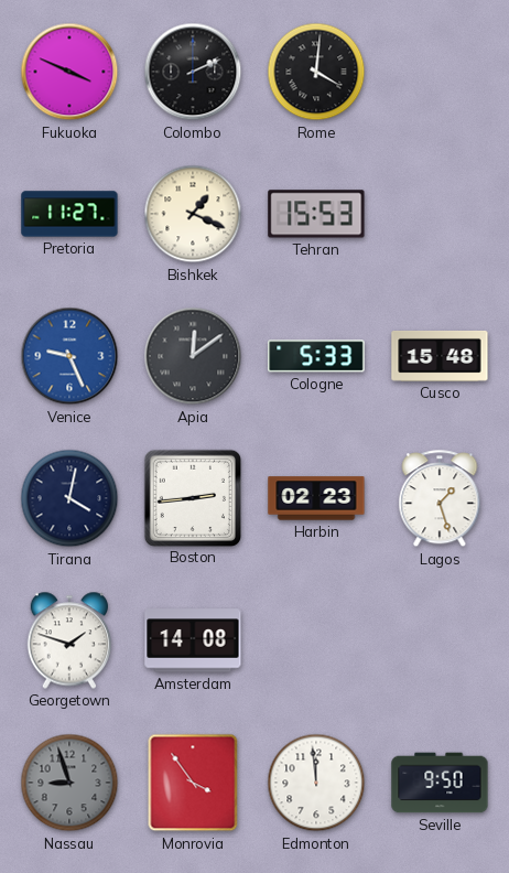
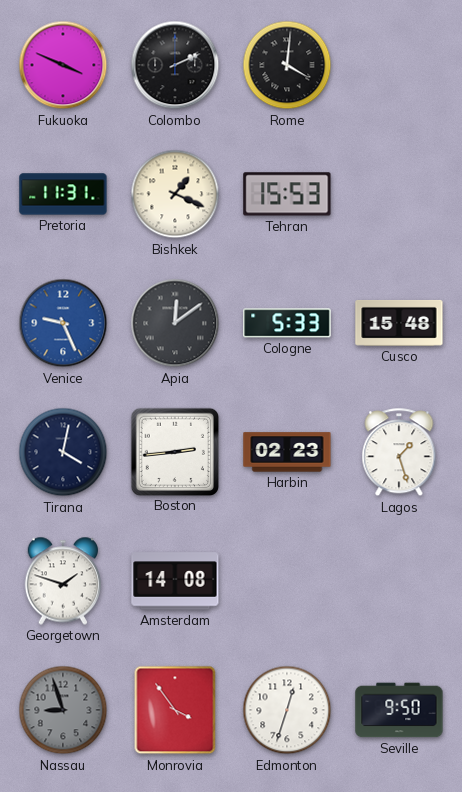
Pretoria: 11:27 -> 11:31
Edmonton: 11:59 -> 12:33
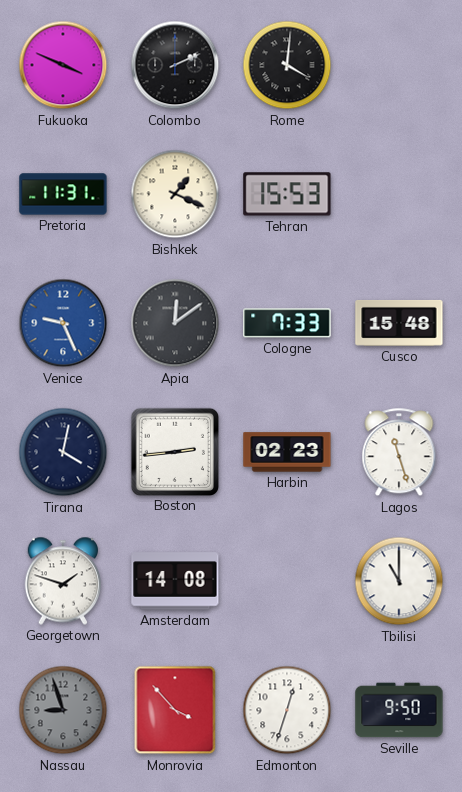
Cologne: 5:33 -> 7:33
Lagos: 1:27 -> 11:27
Tbilisi: none -> 11:00
Monrovia: 3:54 -> 3:53
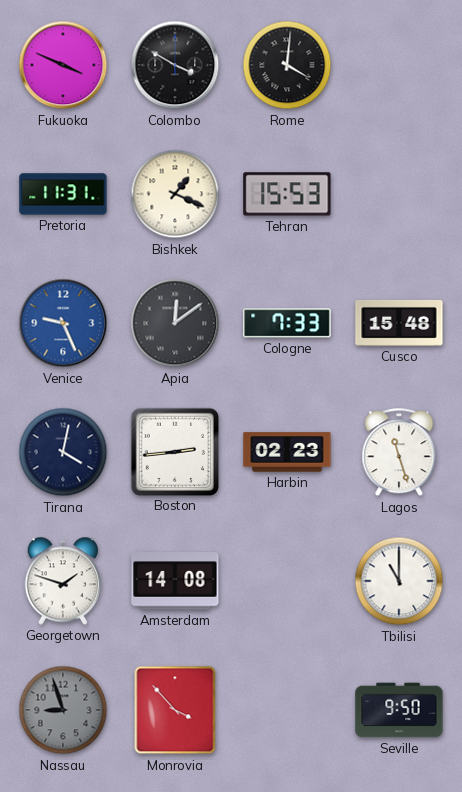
Colombo: 2:11 -> 3:50
Edmonton: 12:33 -> none
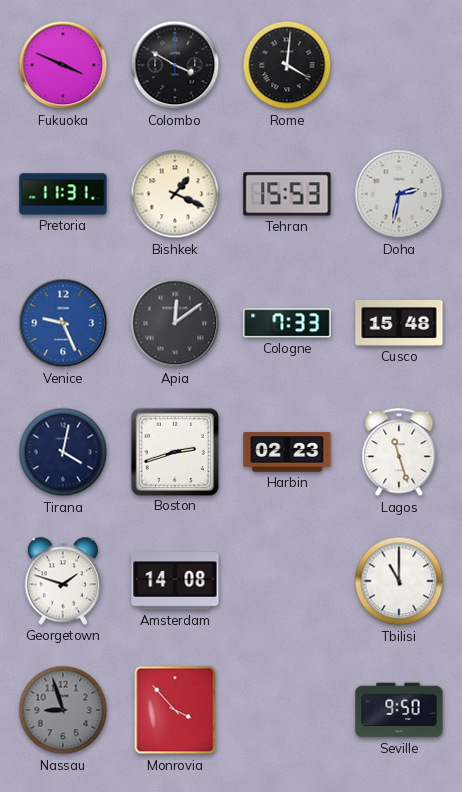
Doha: none -> 2:32
Boston: 2:44 -> 2:42
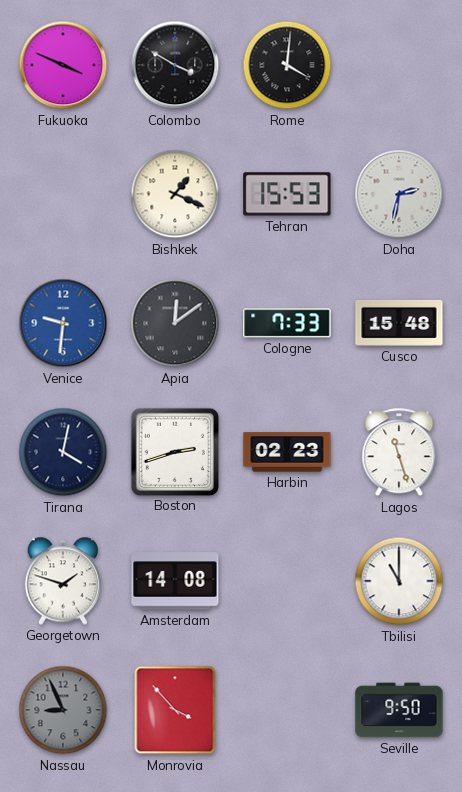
Pretoria: 11:31 -> none
Venice: 9:26 -> 9:31
Nassau: 8:57 -> 8:56
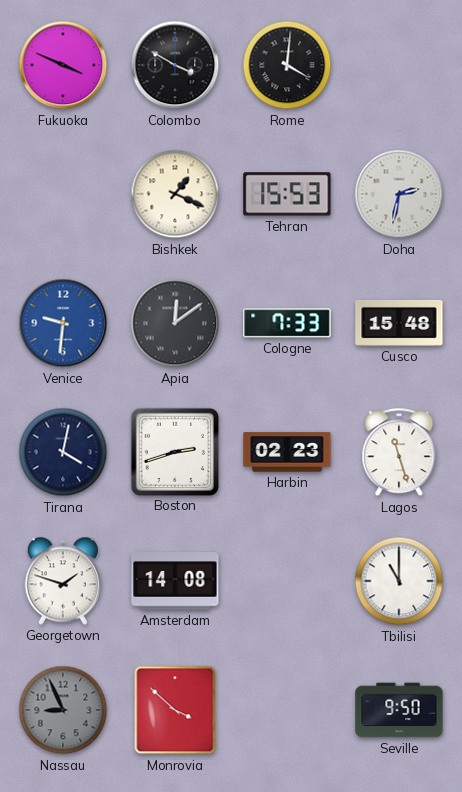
Monrovia: 3:53 -> 3:52
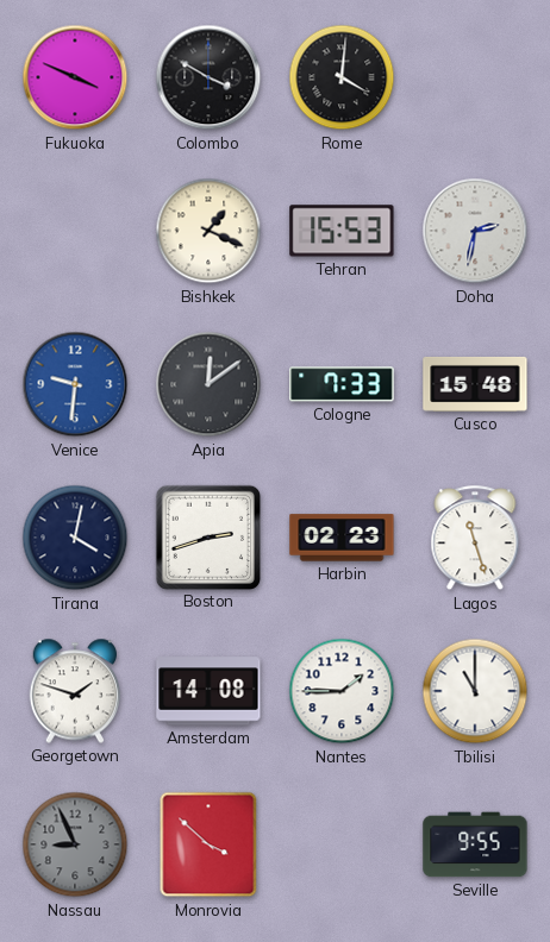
Nantes: none -> 1:45
Seville: 9:50 -> 9:55
